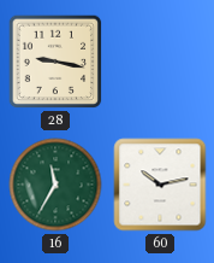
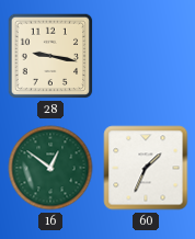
16: 11:35 -> 12:51
60: 10:13 -> 1:34
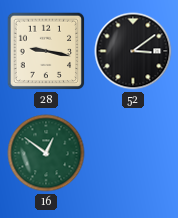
52: none -> 3:09
60: 1:34 -> none
